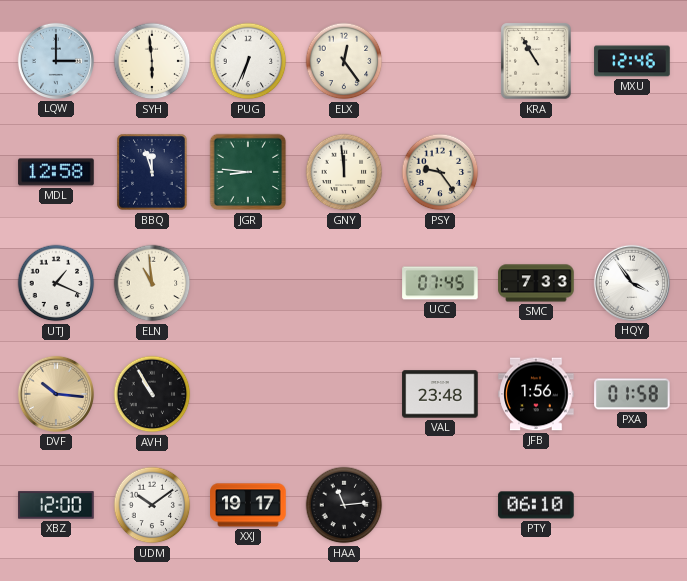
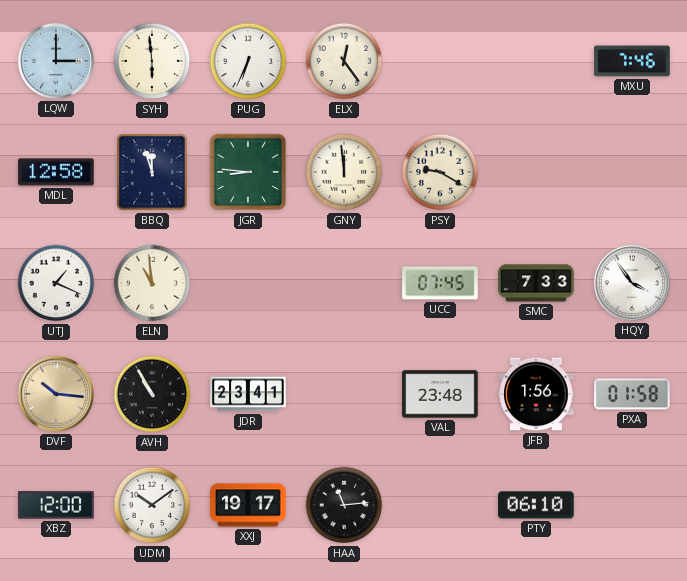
KRA: 10:55 -> none
MXU: 12:46 -> 7:46
PSY: 9:24 -> 9:20
JDR: none -> 23:41
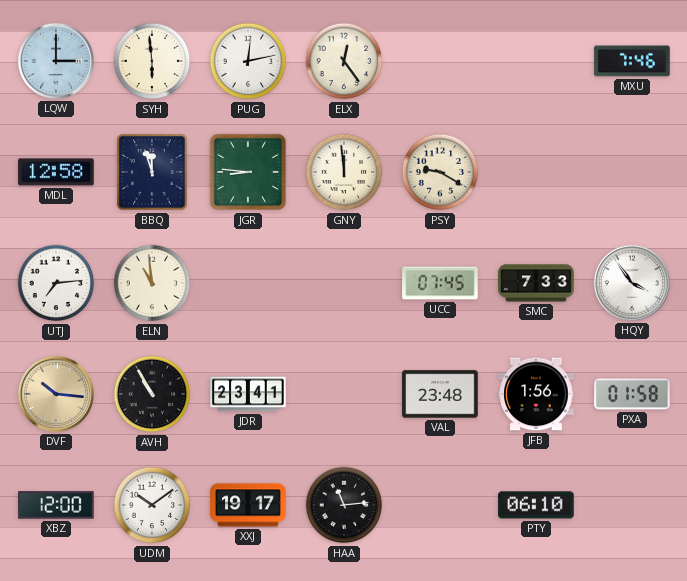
PUG: 6:34 -> 12:13
UTJ: 1:19 -> 7:14
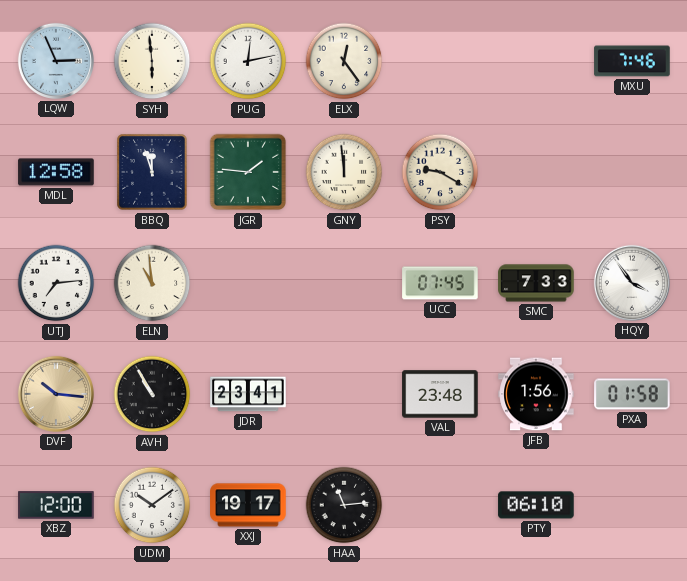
LQW: 3:00 -> 2:56
JGR: 8:46 -> 1:46
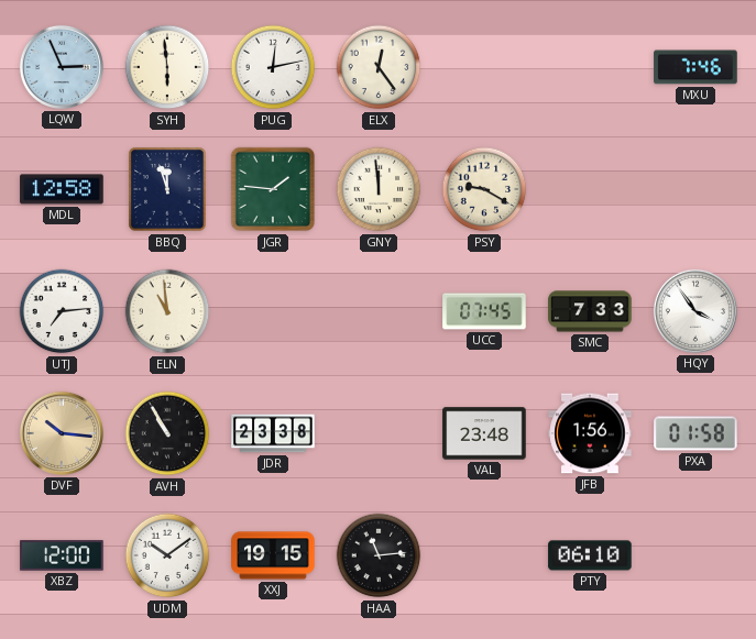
JDR: 23:41 -> 23:38
XXJ: 19:17 -> 19:15
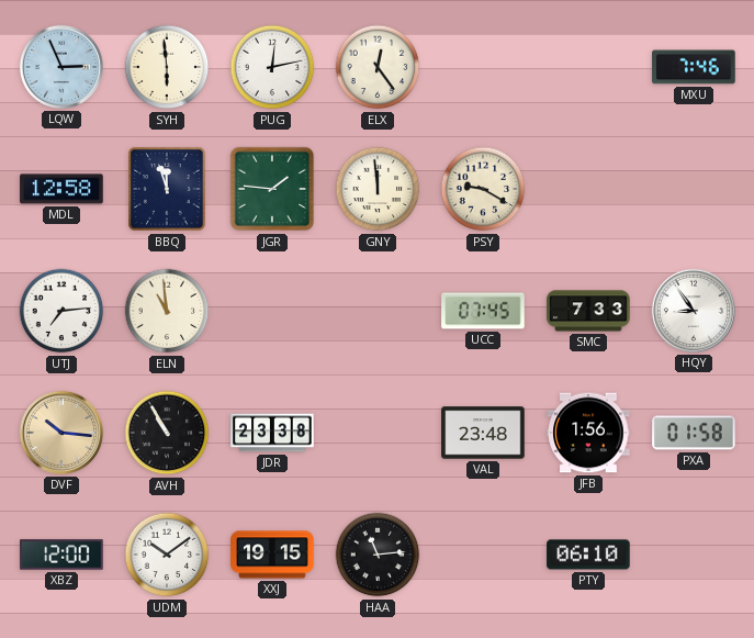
HQY: 3:54 -> 8:54
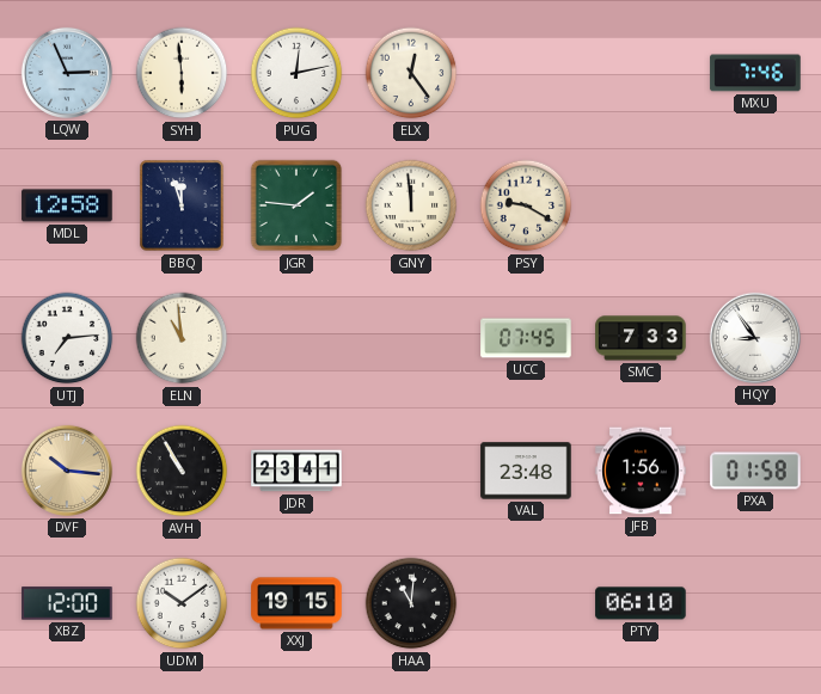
JDR: 23:38 -> 23:41
HAA: 11:14 -> 11:01
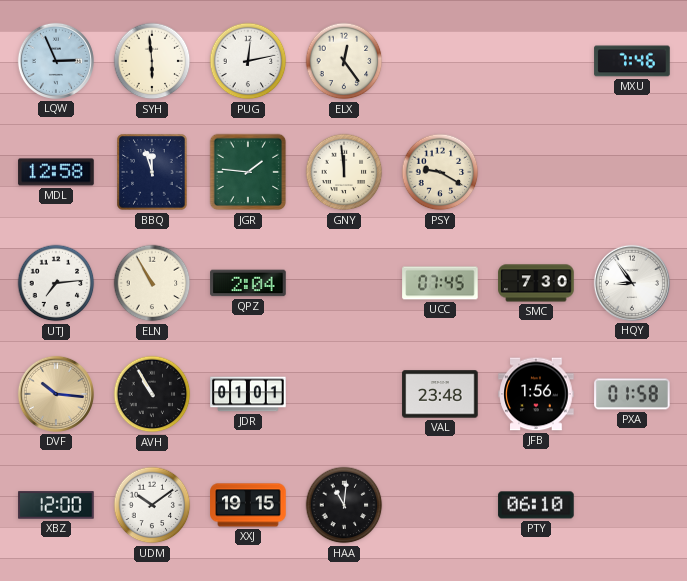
ELN: 10:59 -> 10:55
QPZ: none -> 2:04
SMC: 7:33 -> 7:30
JDR: 23:41 -> 01:01
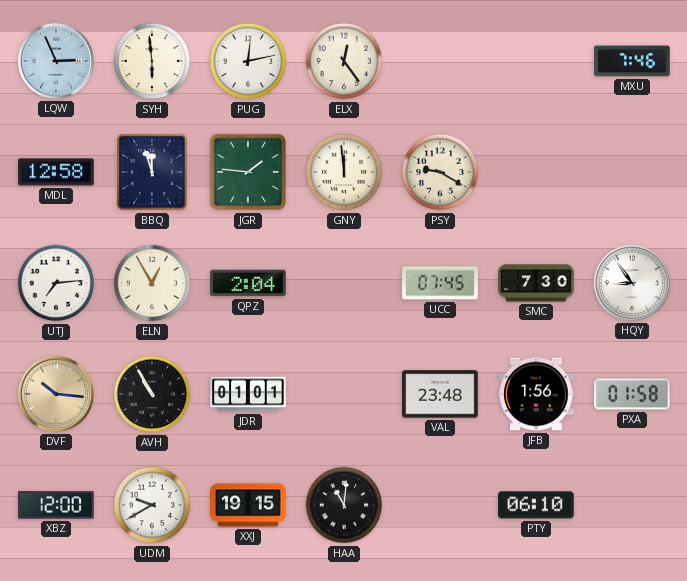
ELN: 10:55 -> 12:55
UDM: 10:09 -> 9:40
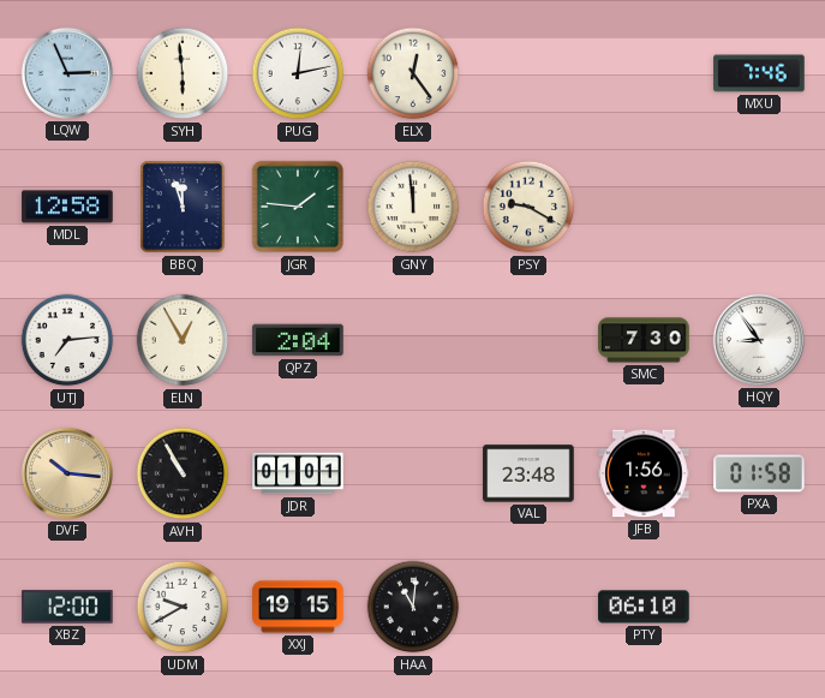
UCC: 07:45 -> none
